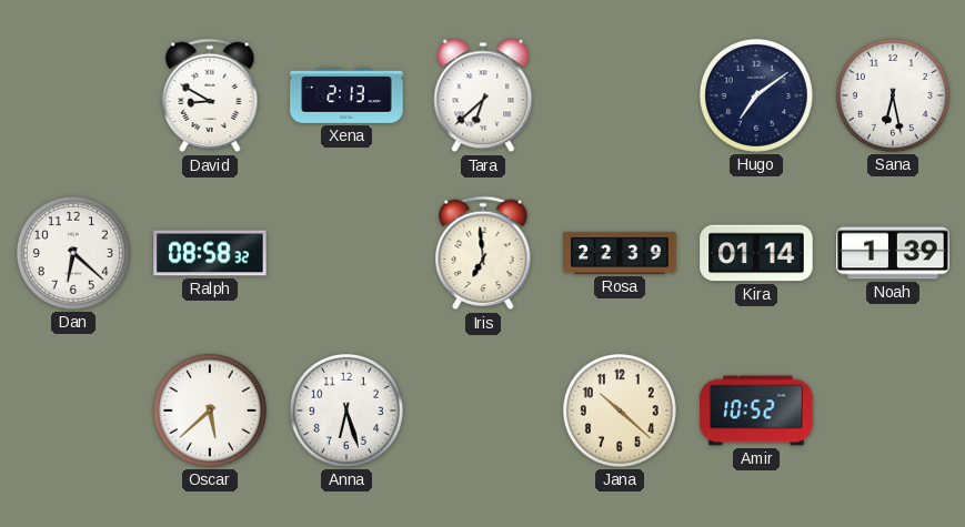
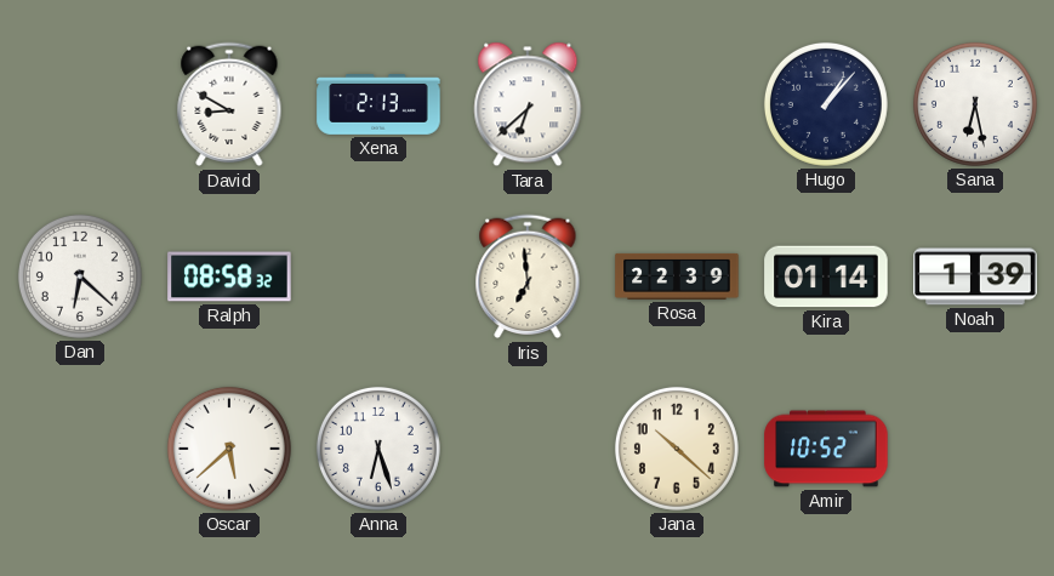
Hugo: 7:09 -> 1:07
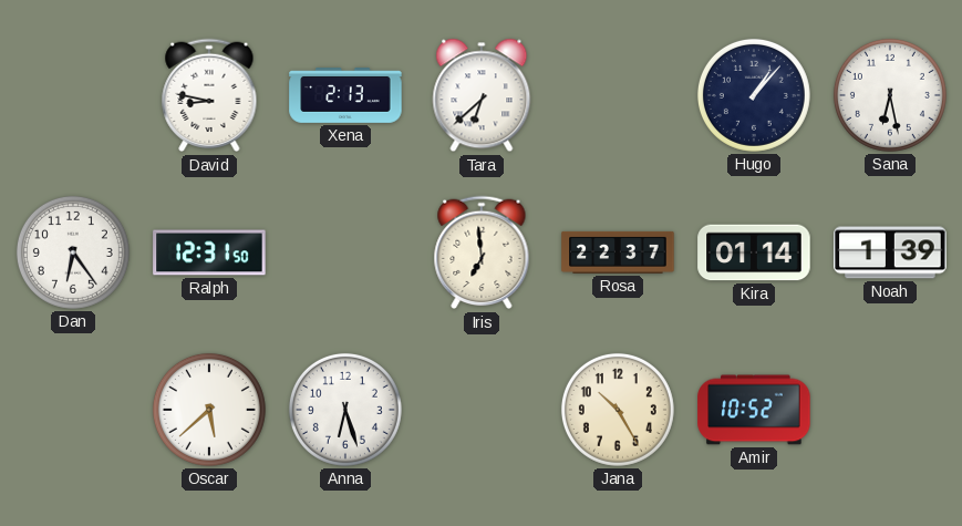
David: 8:50 -> 8:47
Dan: 6:22 -> 6:24
Ralph: 08:58 -> 12:31
Rosa: 22:39 -> 22:37
Jana: 10:22 -> 10:25
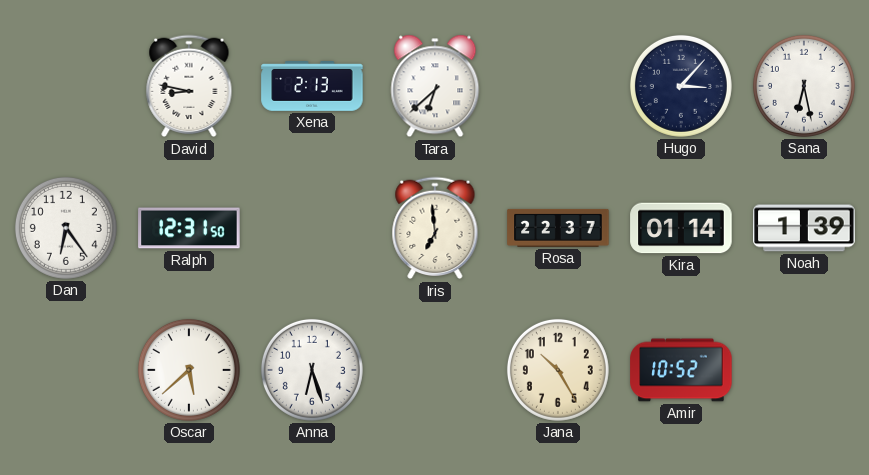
Hugo: 1:07 -> 3:07
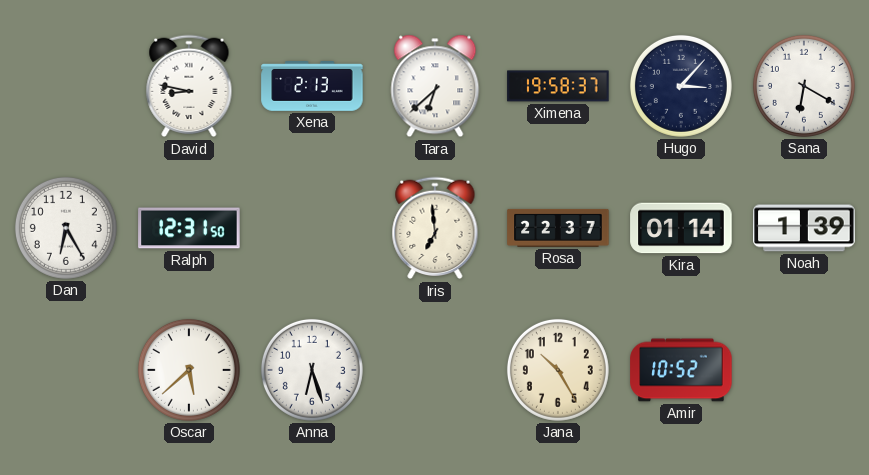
Ximena: none -> 19:58
Sana: 6:28 -> 6:20
Dan: 6:24 -> 6:25
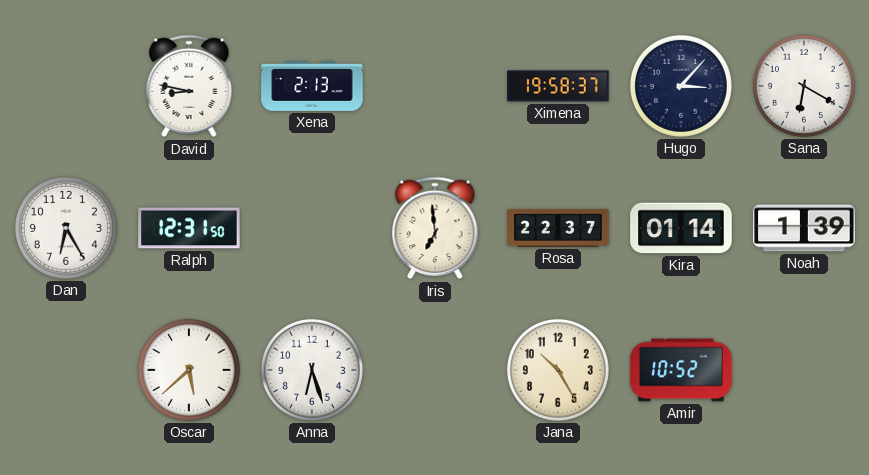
Tara: 6:38 -> none
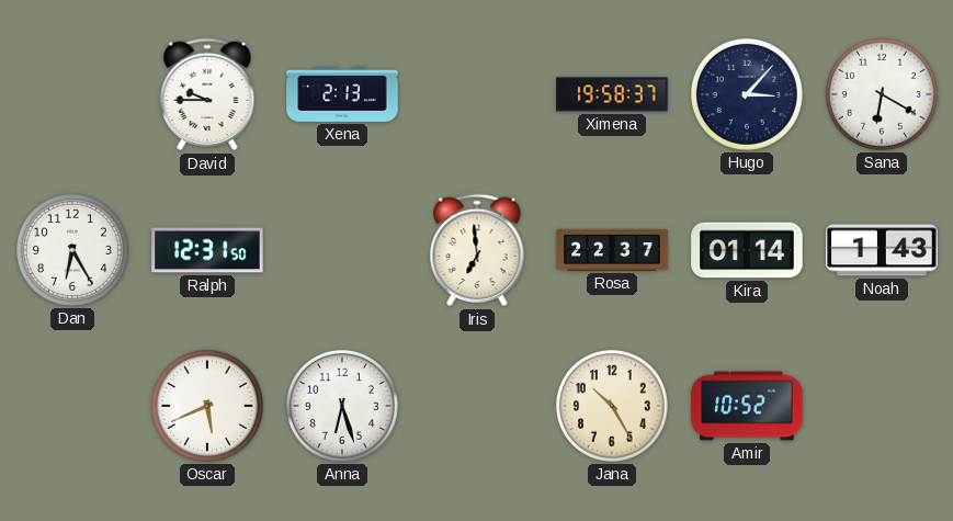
David: 8:47 -> 9:45
Noah: 1:39 -> 1:43
Oscar: 5:38 -> 5:41
